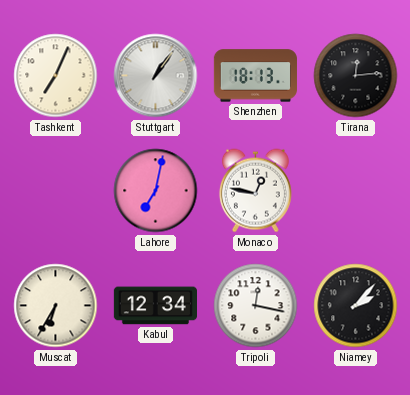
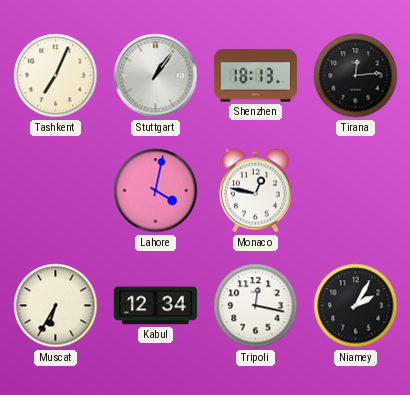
Lahore: 7:02 -> 4:02
Niamey: 2:07 -> 2:05
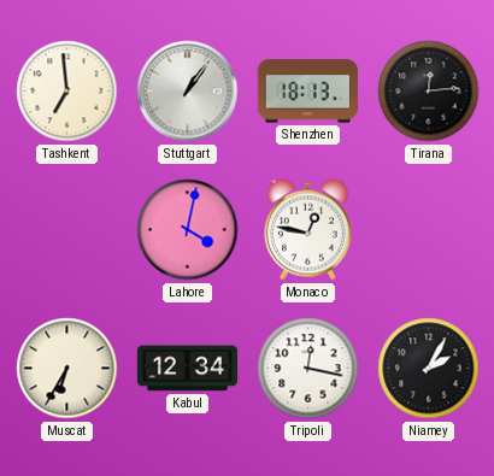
Tashkent: 7:04 -> 6:59
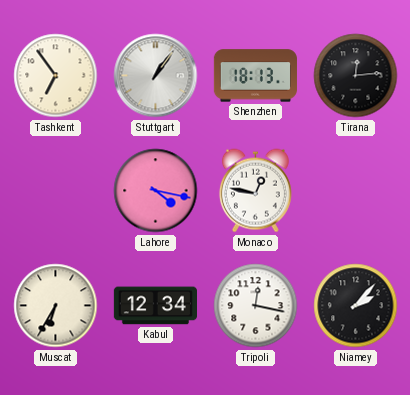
Tashkent: 6:59 -> 6:54
Lahore: 4:02 -> 4:17
Niamey: 2:05 -> 2:07
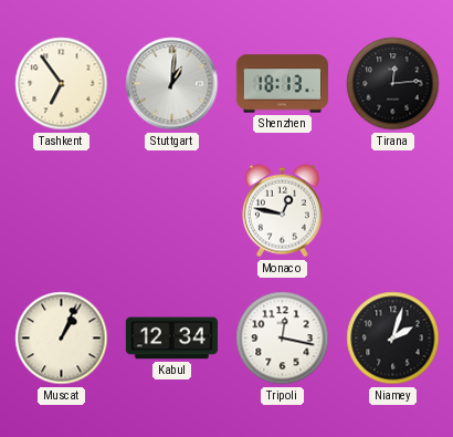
Stuttgart: 1:06 -> 1:01
Lahore: 4:17 -> none
Muscat: 6:35 -> 1:04
Niamey: 2:07 -> 2:03
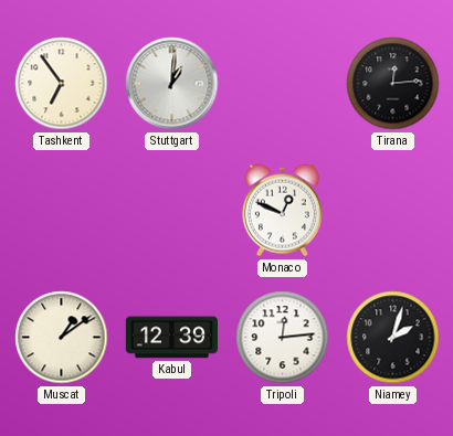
Shenzhen: 18:13 -> none
Monaco: 12:47 -> 12:49
Muscat: 1:04 -> 1:09
Kabul: 12:34 -> 12:39
Tripoli: 12:17 -> 12:14
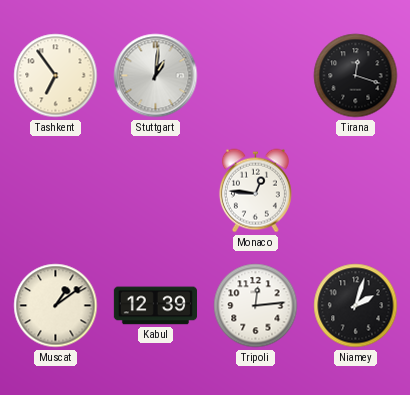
Tirana: 12:14 -> 12:18
Monaco: 12:49 -> 12:46
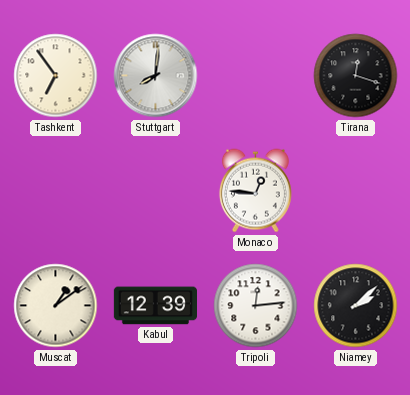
Stuttgart: 1:01 -> 8:01
Niamey: 2:03 -> 2:08
